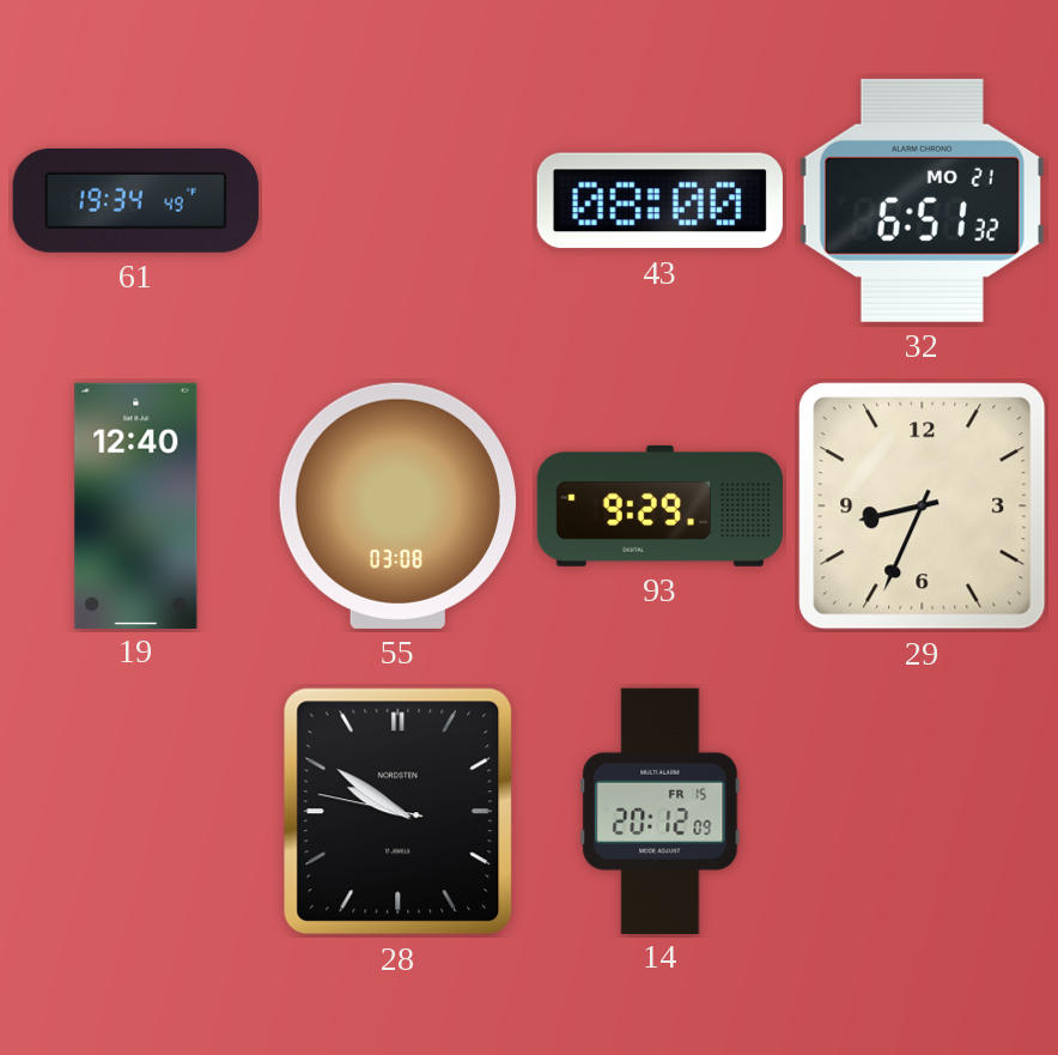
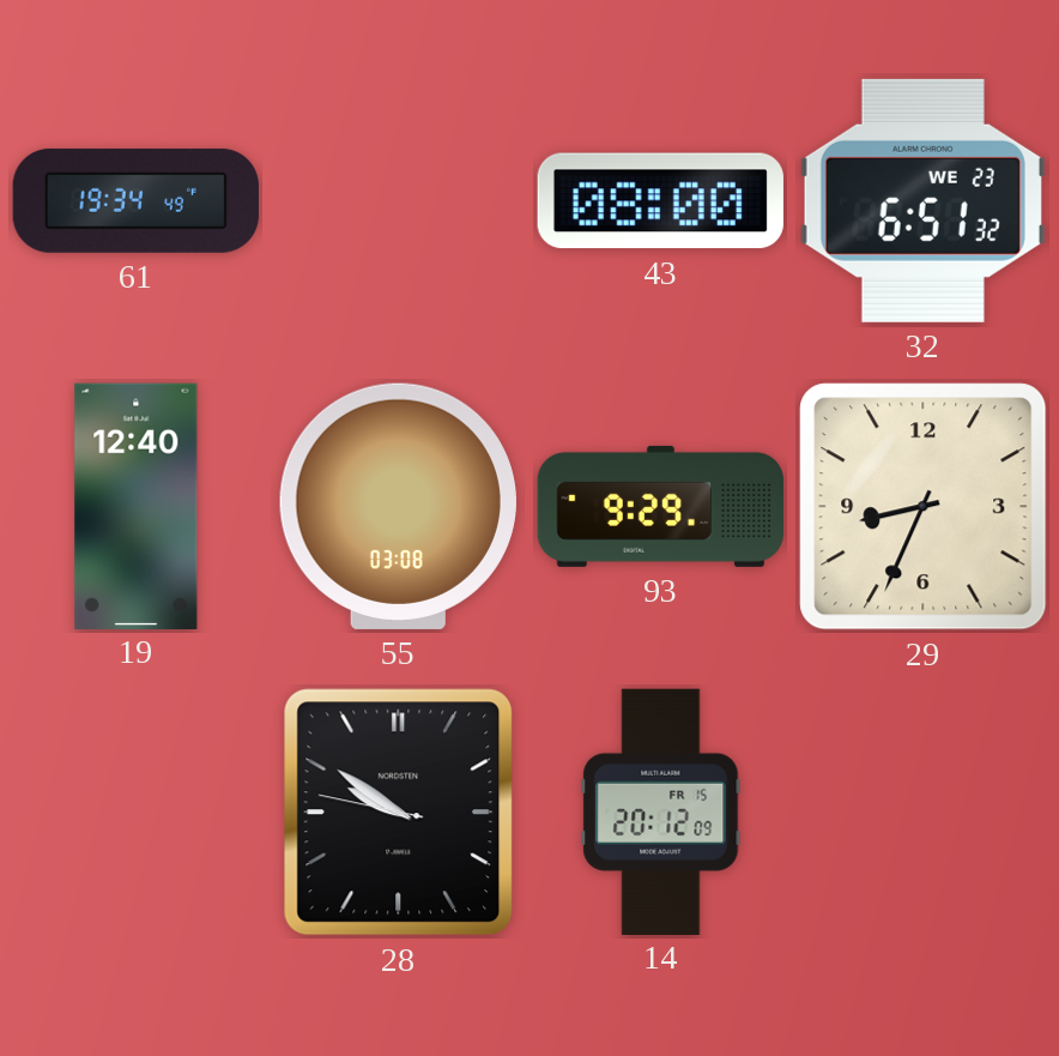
32 date: MO 21 -> WE 23
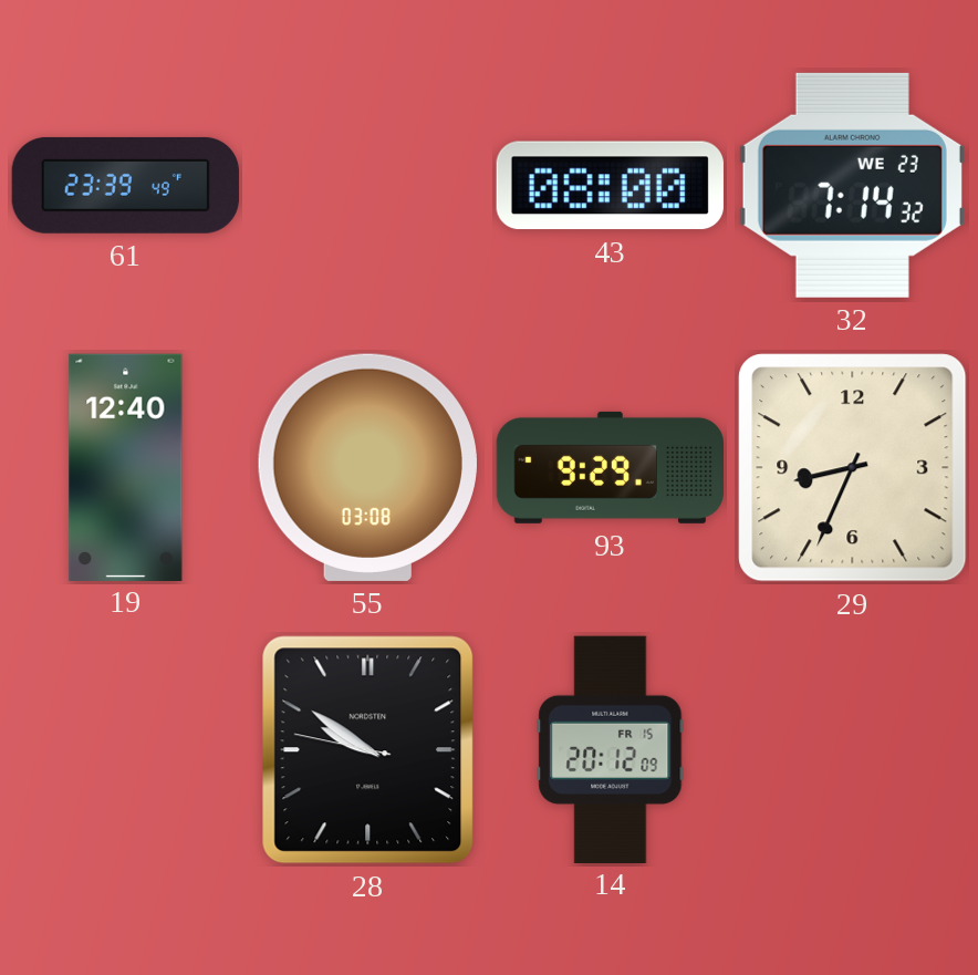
61: 19:34 -> 23:39
32: 6:51 -> 7:14
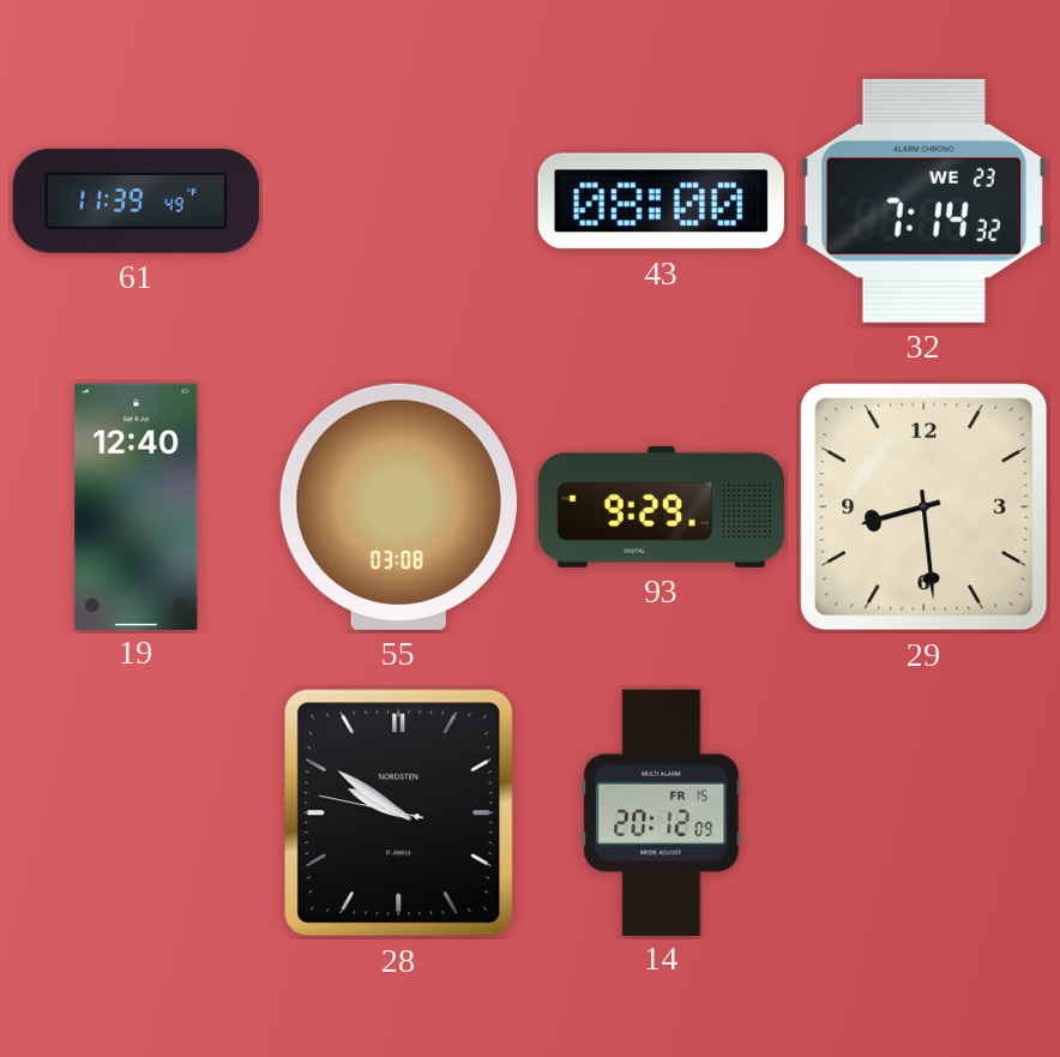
61: 23:39 -> 11:39
29: 8:34 -> 8:29
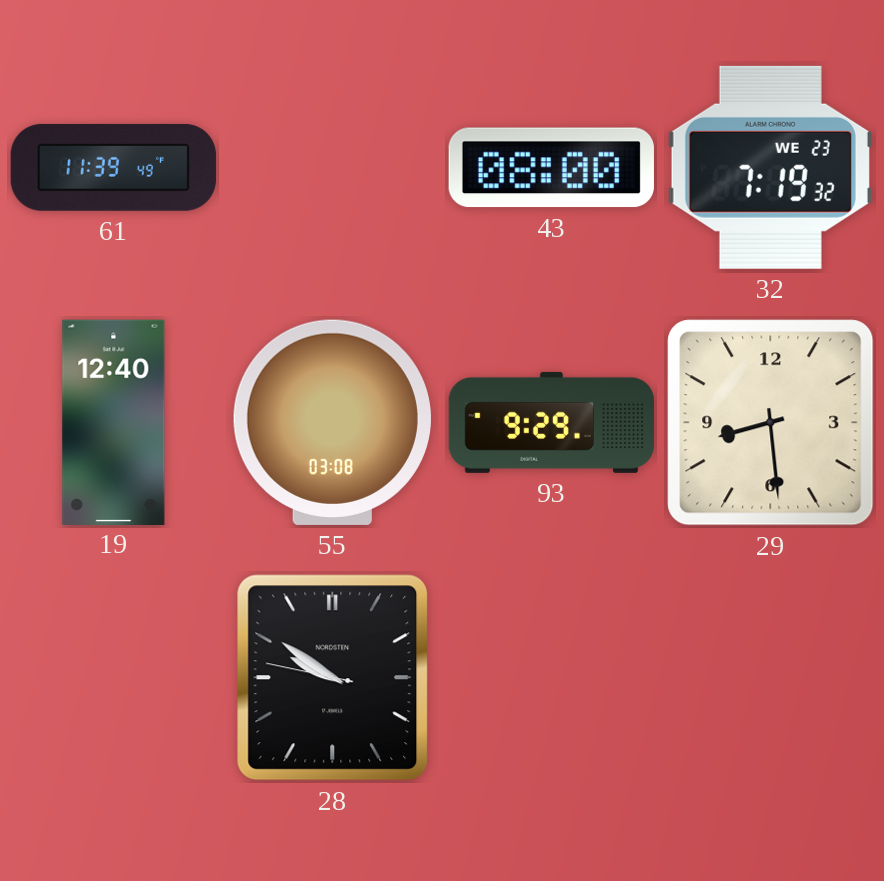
32: 7:14 -> 7:19
14: 20:12 -> none
